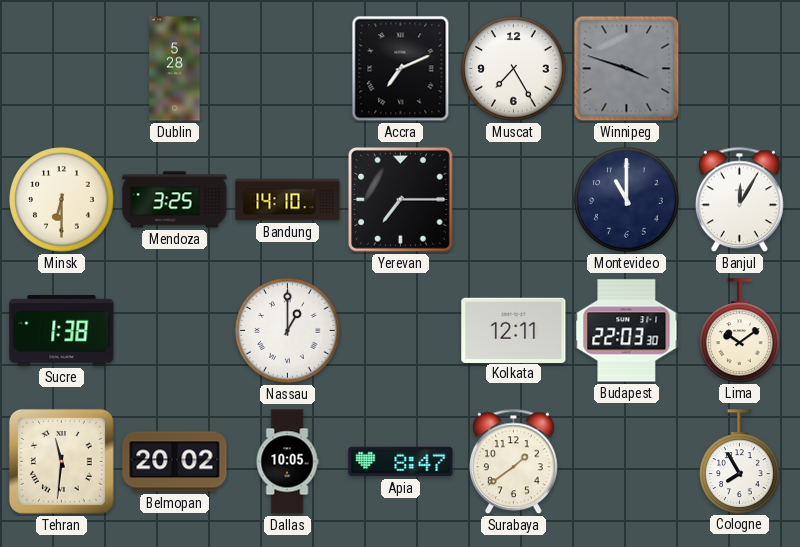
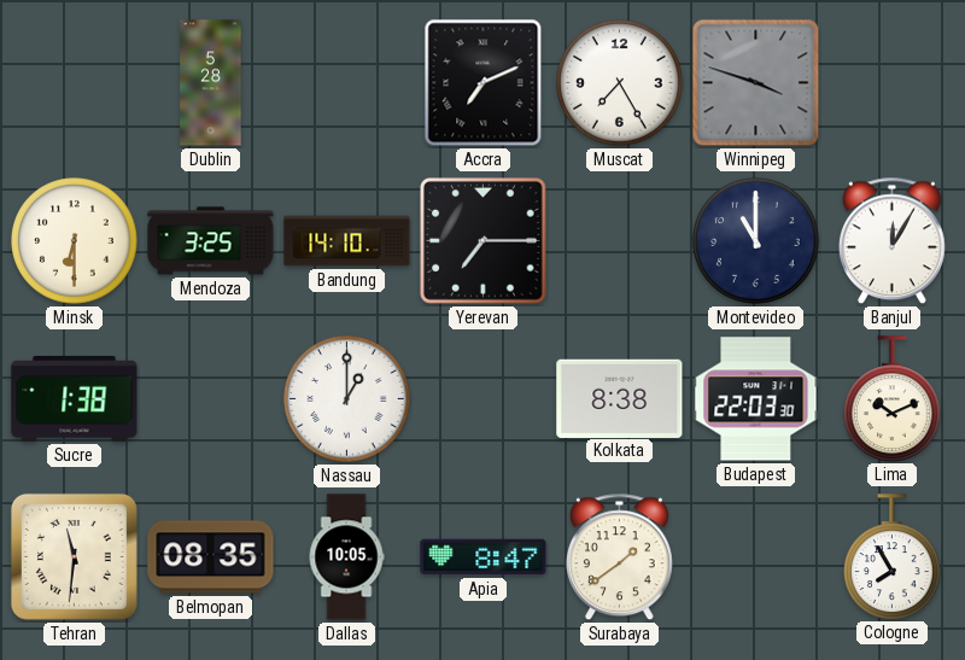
Kolkata: 12:11 -> 8:38
Lima: 10:09 -> 10:11
Belmopan: 20:02 -> 08:35
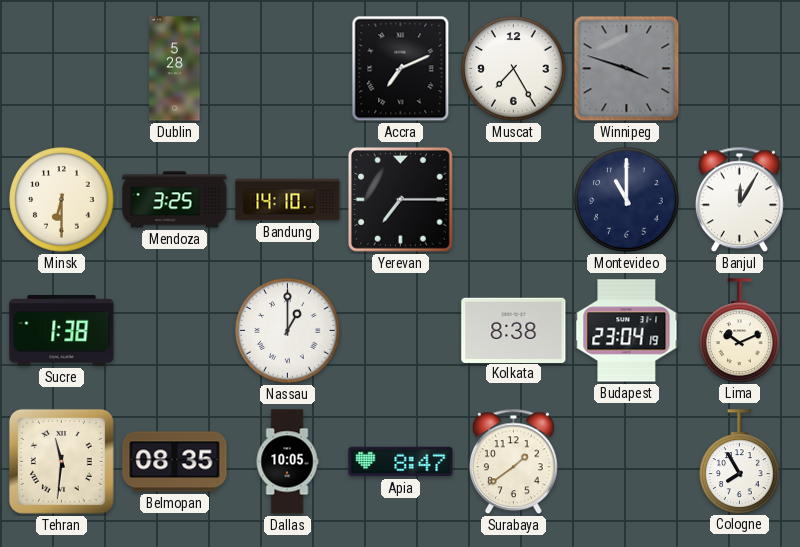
Budapest: 22:03 -> 23:04
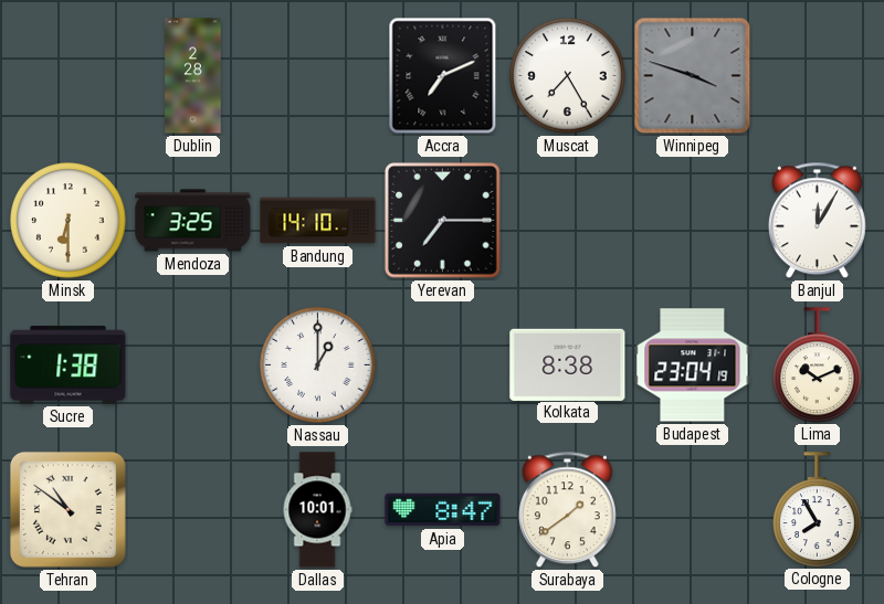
Dublin: 5:28 -> 2:28
Montevideo: 11:00 -> none
Tehran: 11:31 -> 10:51
Belmopan: 08:35 -> none
Dallas: 10:05 -> 10:01
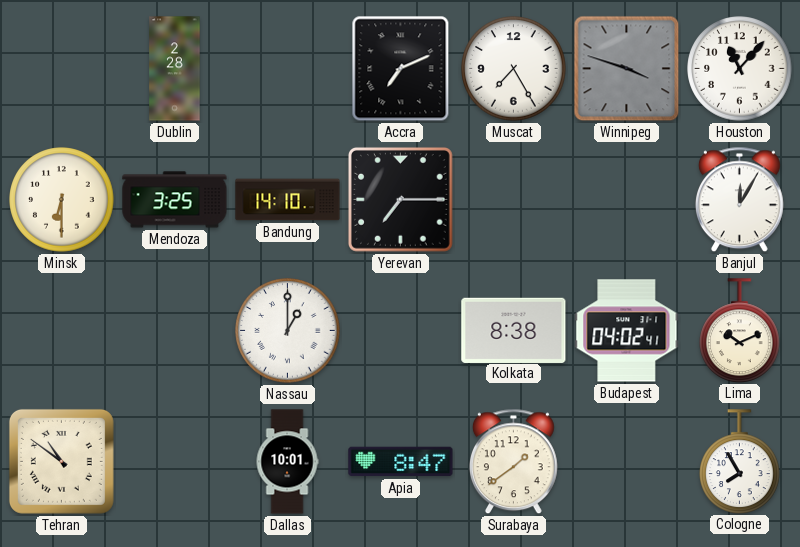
Houston: none -> 11:07
Sucre: 1:38 -> none
Budapest: 23:04 -> 04:02
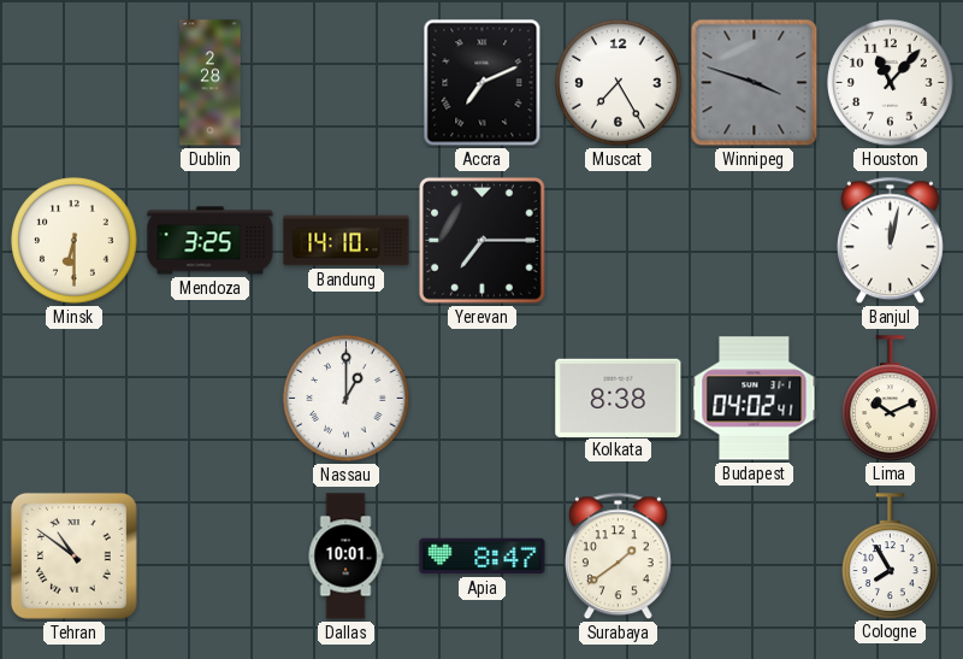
Banjul: 12:05 -> 12:02
